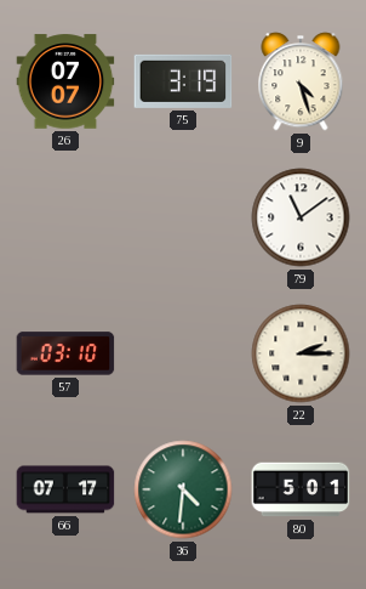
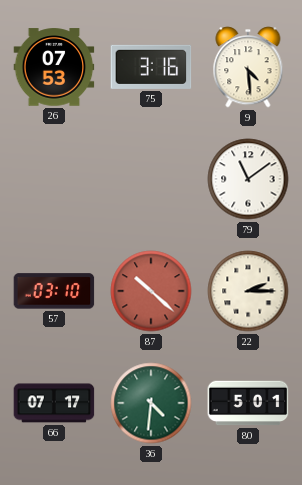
26: 07:07 -> 07:53
75: 3:19 -> 3:16
9: 4:27 -> 4:29
87: none -> 10:22
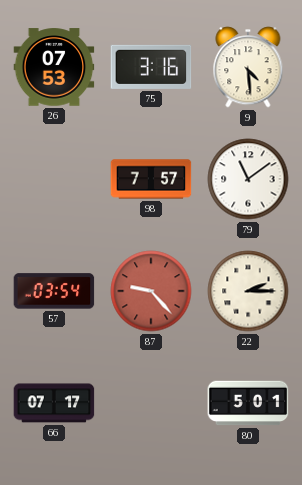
98: none -> 7:57
57: 03:10 -> 03:54
87: 10:22 -> 9:23
36: 4:31 -> none
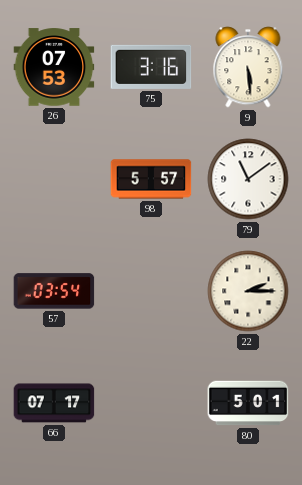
9: 4:29 -> 5:29
98: 7:57 -> 5:57
87: 9:23 -> none
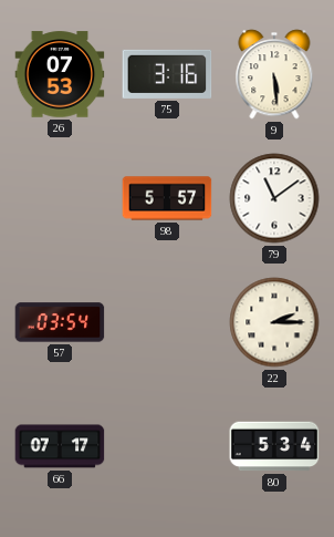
80: 5:01 -> 5:34
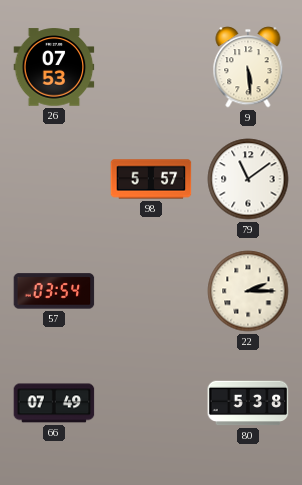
75: 3:16 -> none
66: 07:17 -> 07:49
80: 5:34 -> 5:38
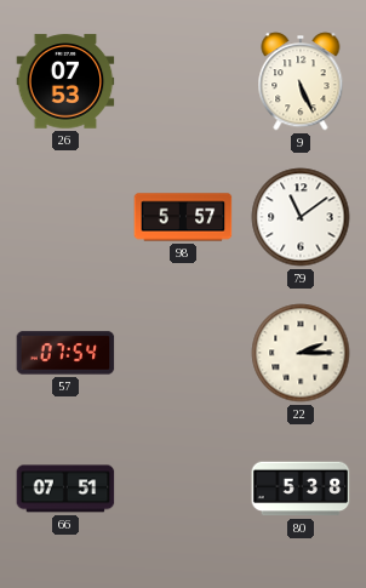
9: 5:29 -> 5:26
57: 03:54 -> 07:54
66: 07:49 -> 07:51
